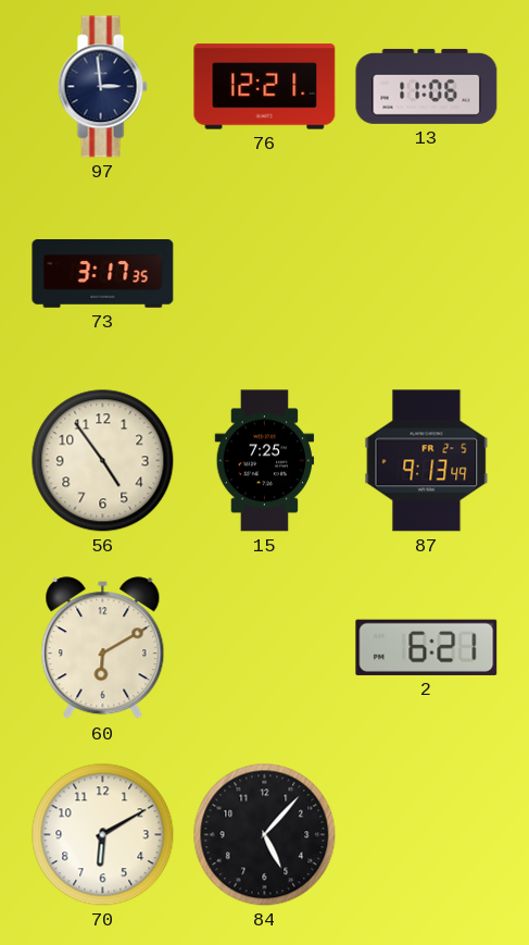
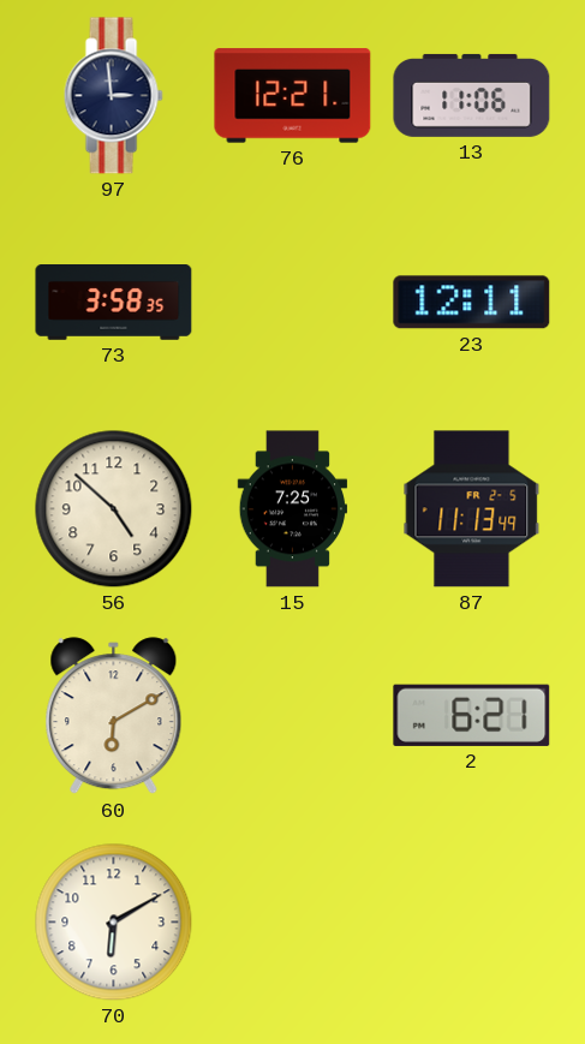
73: 3:17 -> 3:58
23: none -> 12:11
56: 4:54 -> 4:52
87: 9:13 -> 11:13
84: 5:07 -> none
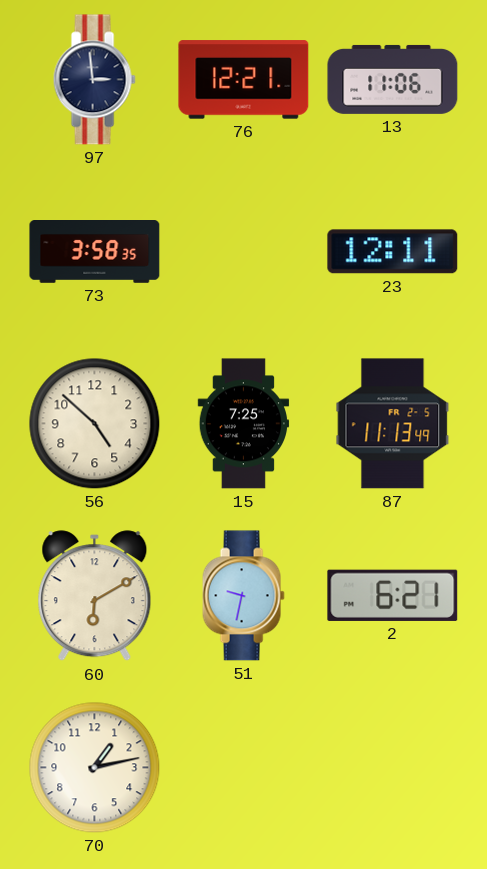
51: none -> 9:32
70: 6:10 -> 1:13
